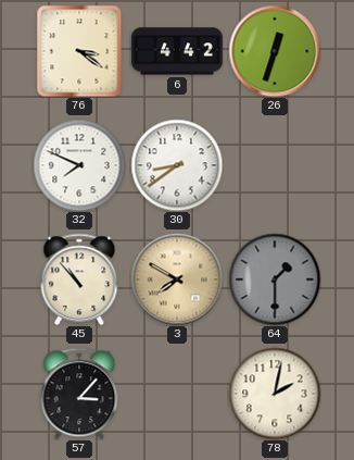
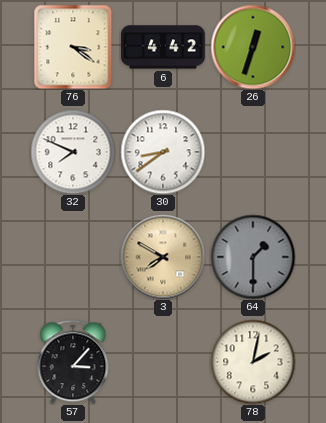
45: 10:53 -> none
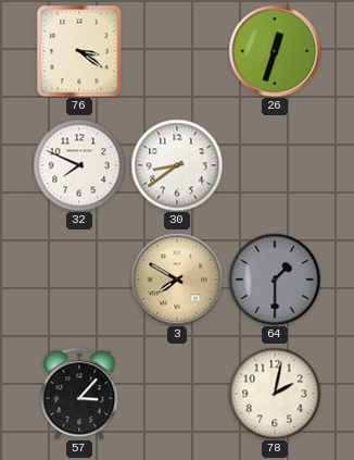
6: 4:42 -> none
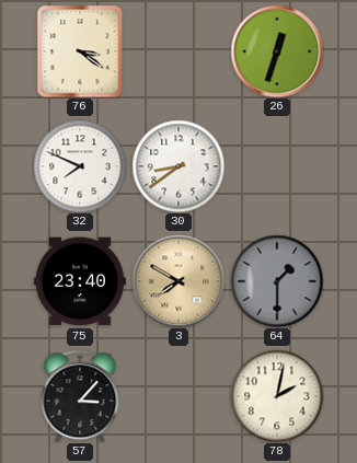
75: none -> 23:40
